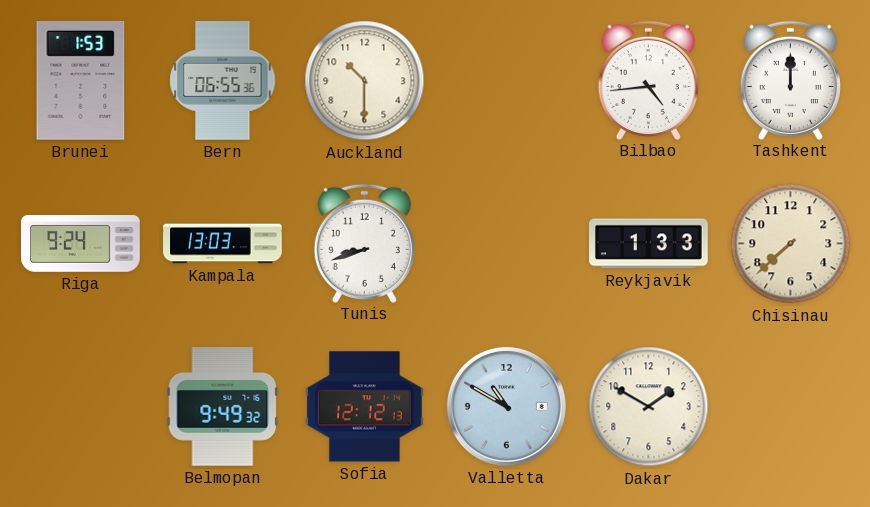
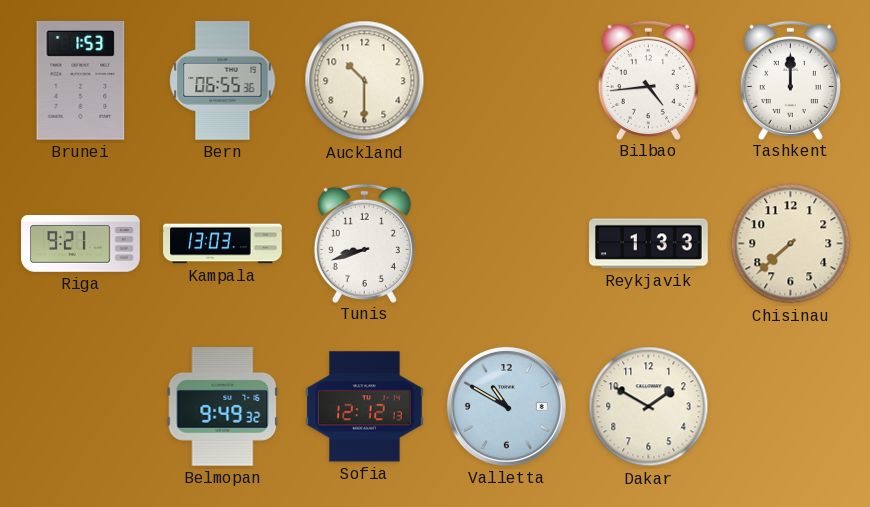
Riga: 9:24 -> 9:21
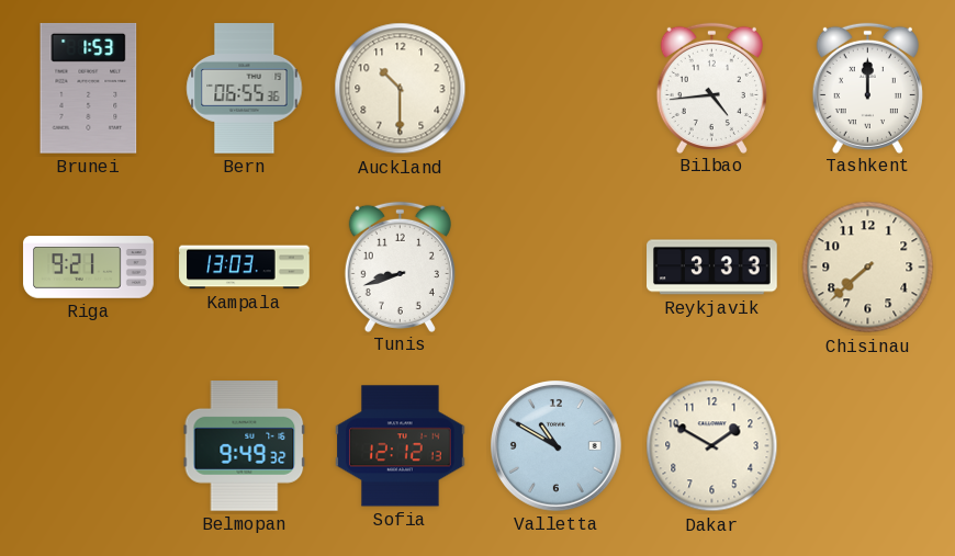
Reykjavik: 1:33 -> 3:33
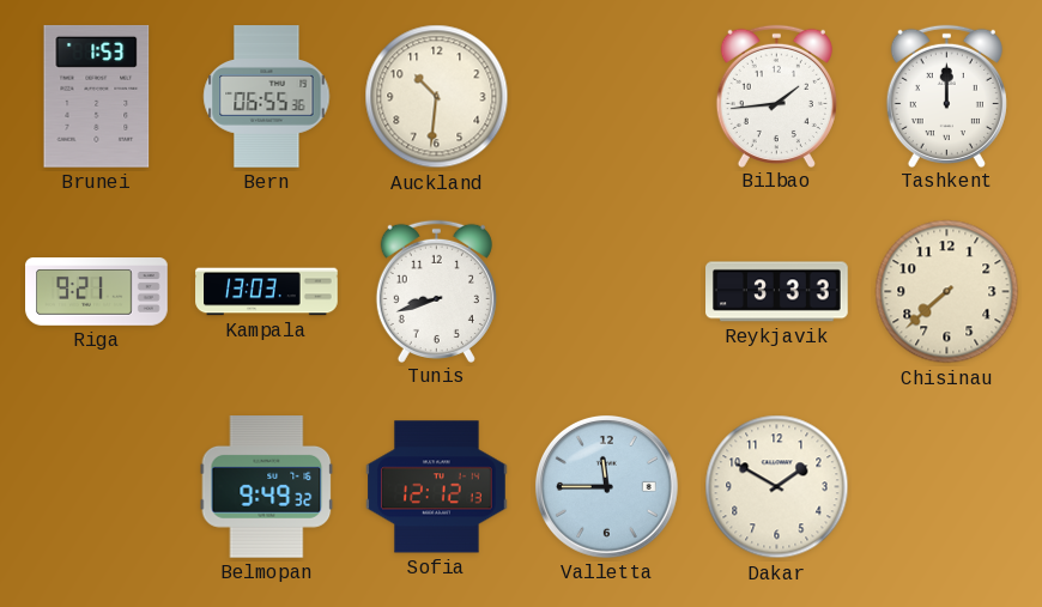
Auckland: 10:30 -> 10:31
Bilbao: 4:44 -> 1:44
Valletta: 10:50 -> 11:45
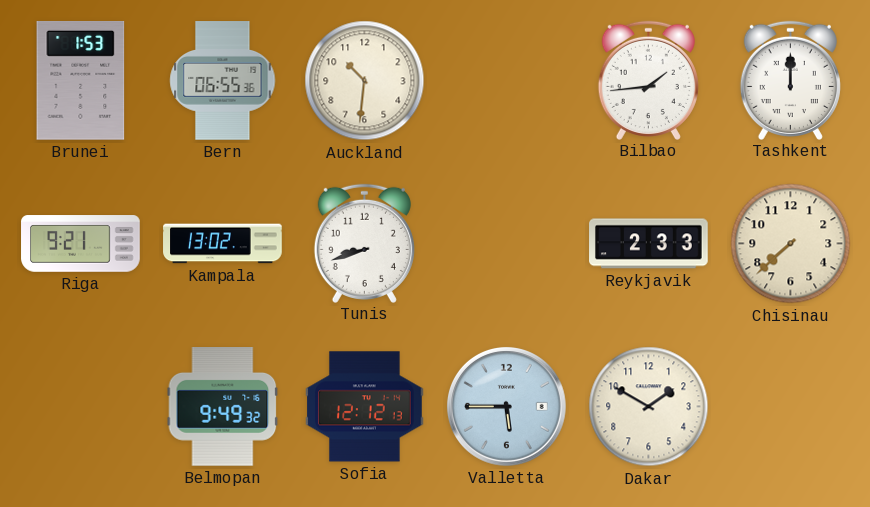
Kampala: 13:03 -> 13:02
Reykjavik: 3:33 -> 2:33
Valletta: 11:45 -> 5:45
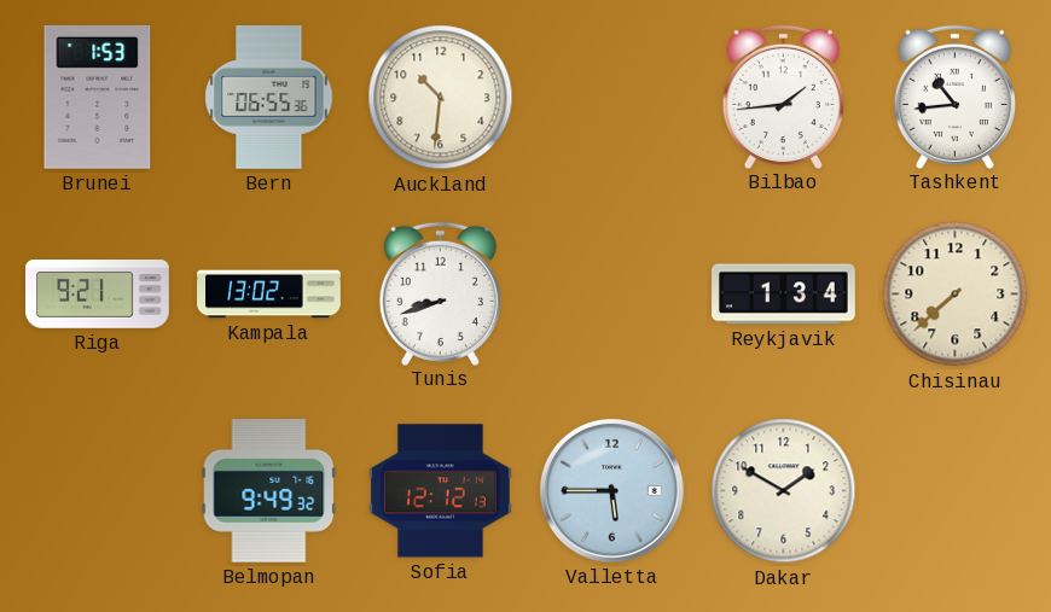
Tashkent: 12:00 -> 10:44
Reykjavik: 2:33 -> 1:34
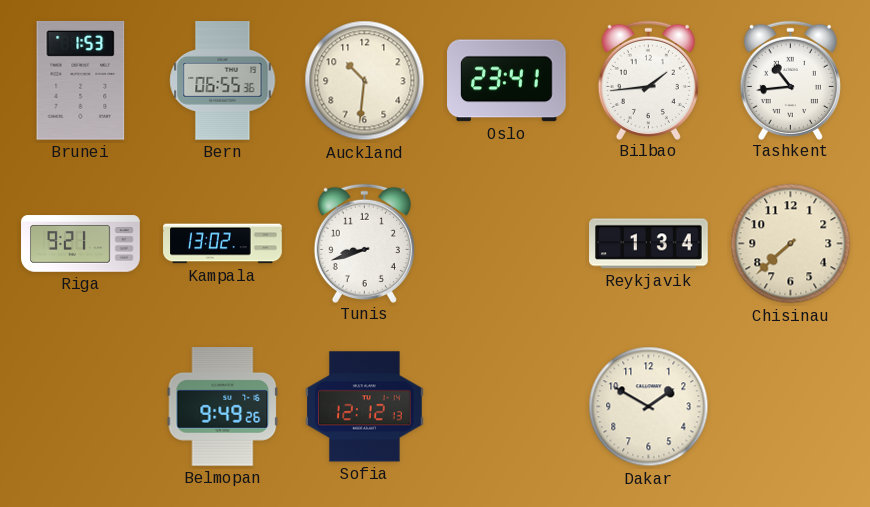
Oslo: none -> 23:41
Belmopan: 9:49:32 -> 9:49:26
Valletta: 5:45 -> none
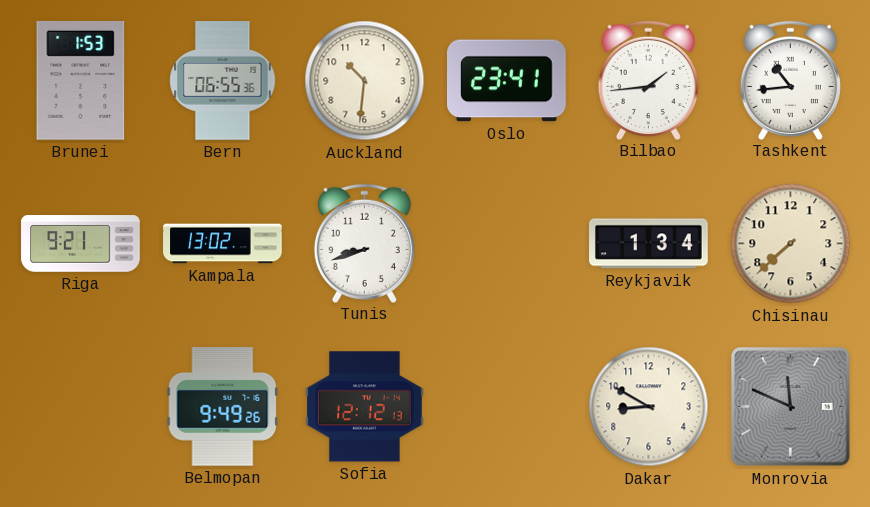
Dakar: 1:50 -> 8:50
Monrovia: none -> 11:49
